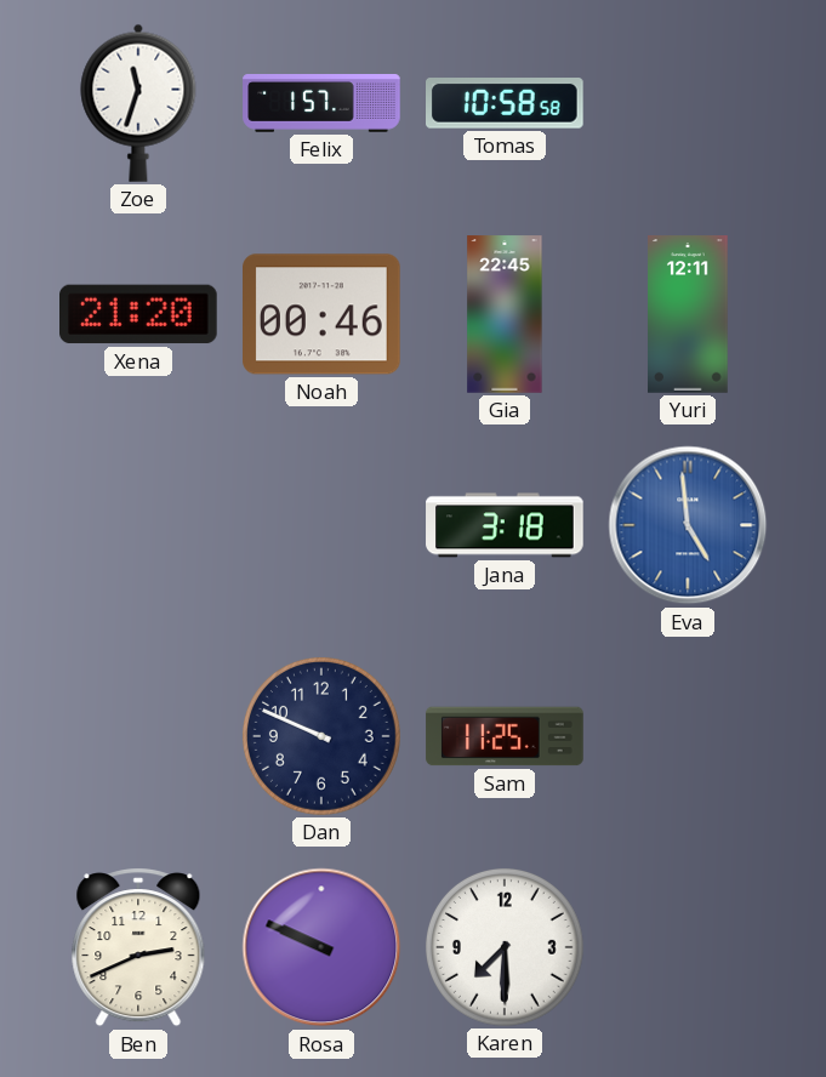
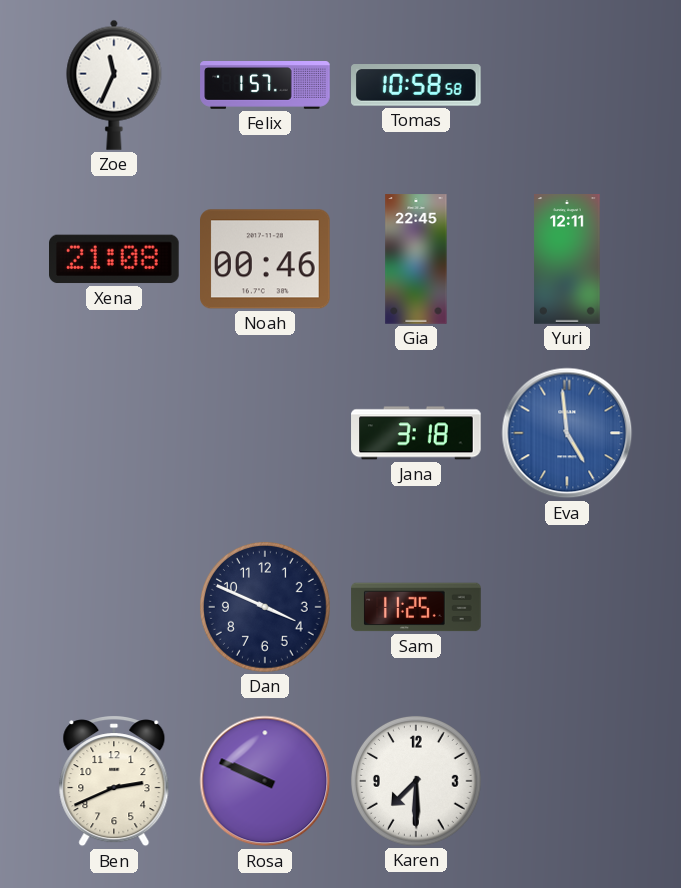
Zoe: 11:33 -> 11:34
Xena: 21:20 -> 21:08
Dan: 9:49 -> 3:49
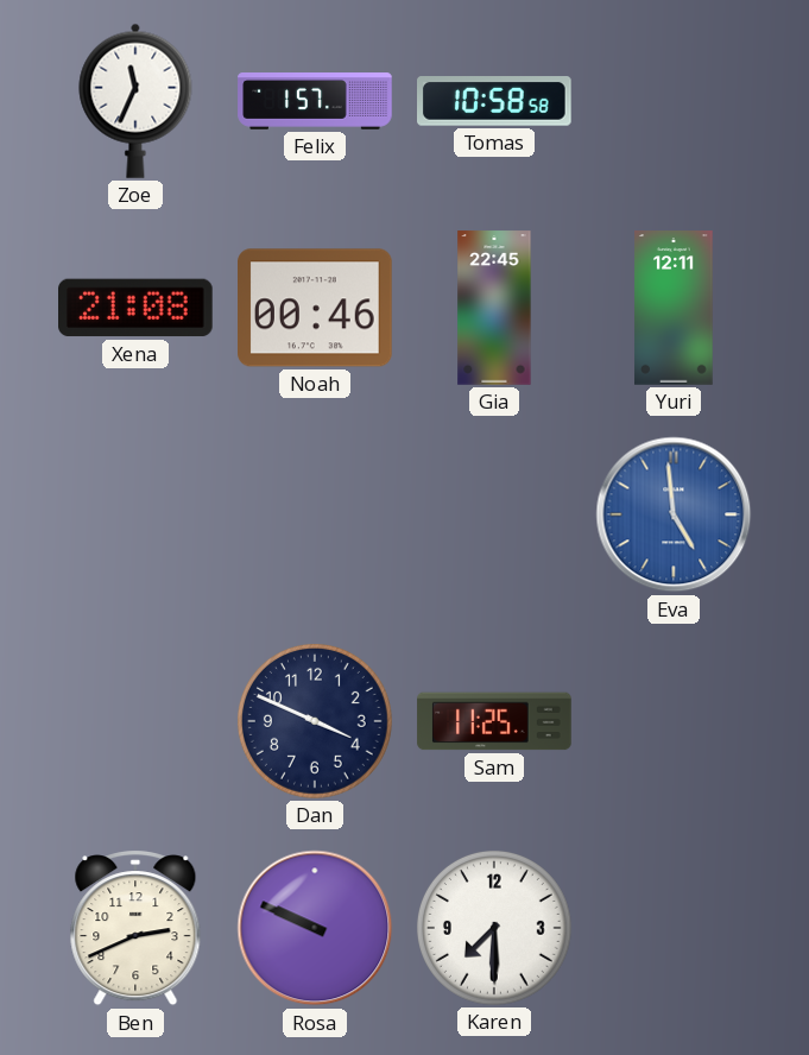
Jana: 3:18 -> none
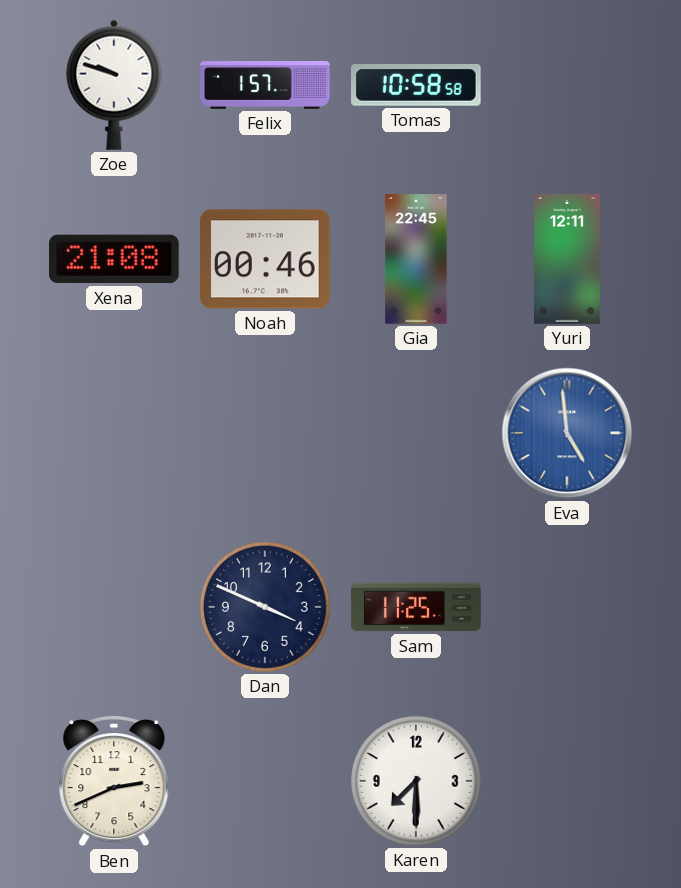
Zoe: 11:34 -> 9:48
Rosa: 9:49 -> none
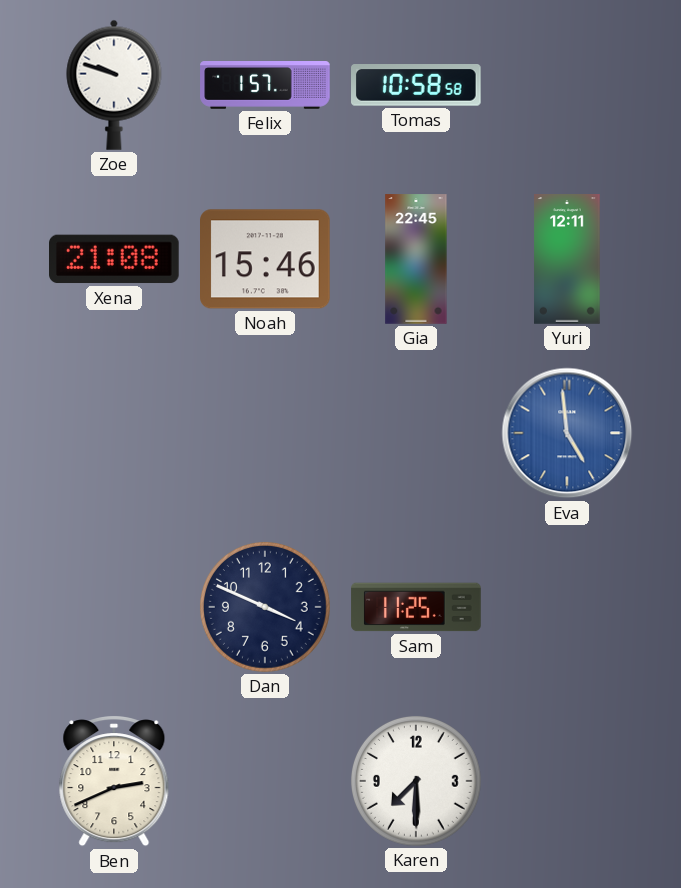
Noah: 00:46 -> 15:46
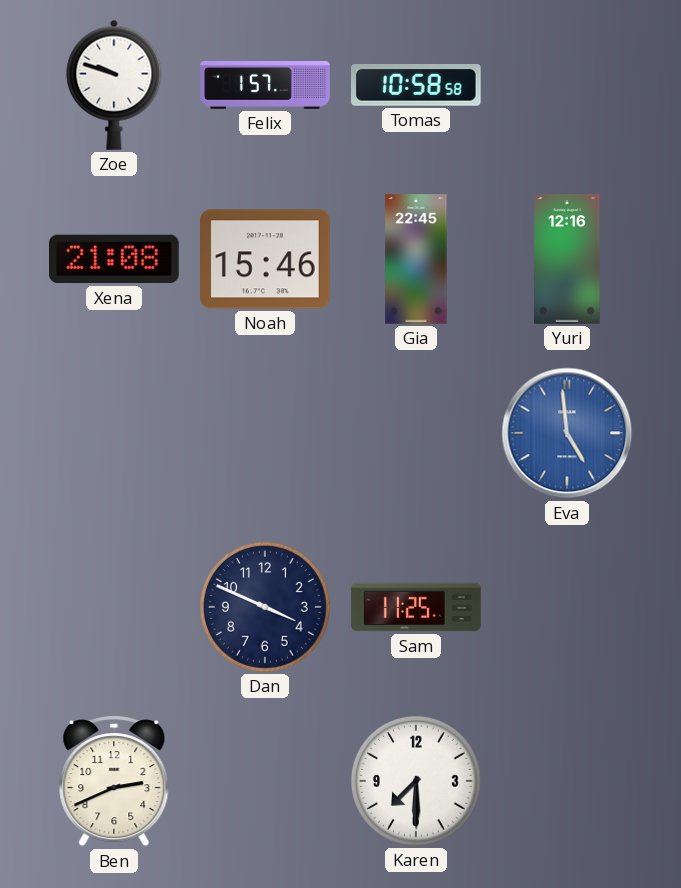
Yuri: 12:11 -> 12:16
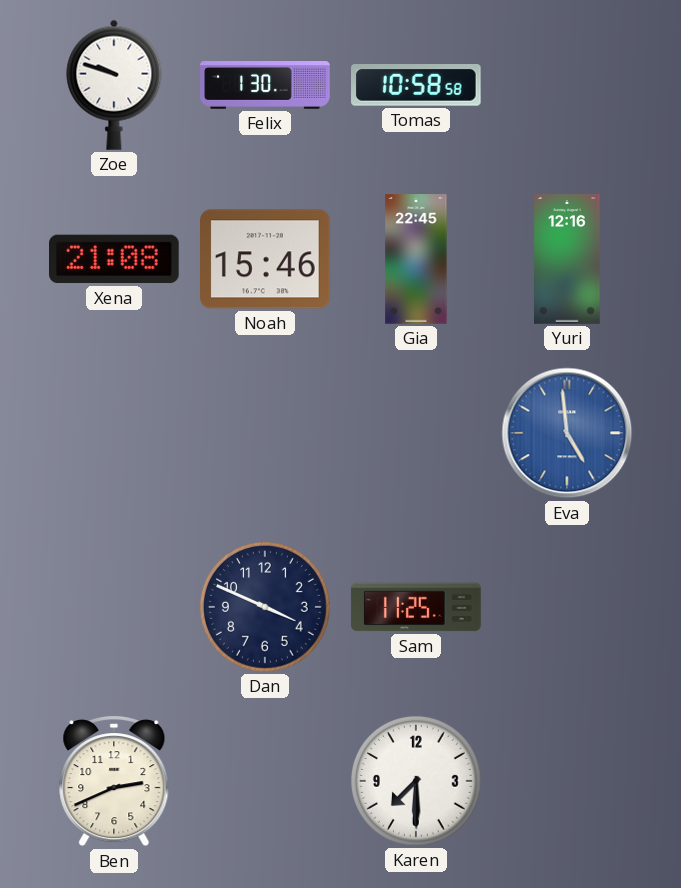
Felix: 1:57 -> 1:30
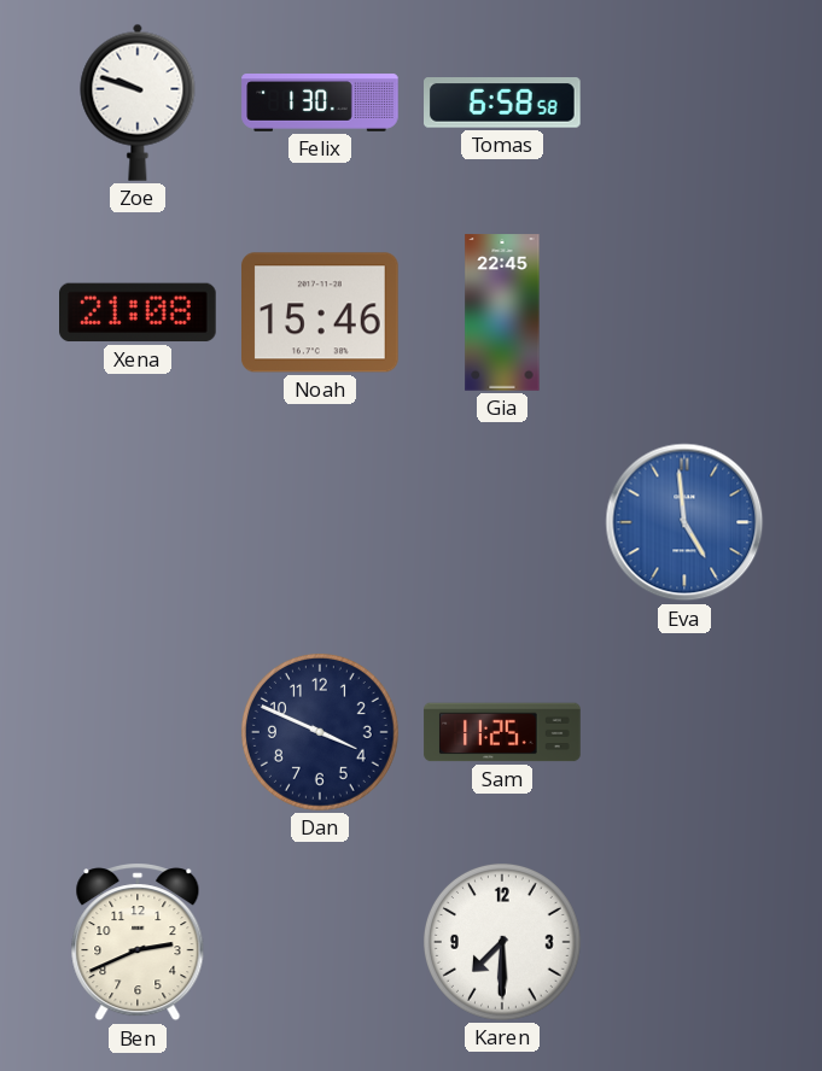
Tomas: 10:58 -> 6:58
Yuri: 12:16 -> none
